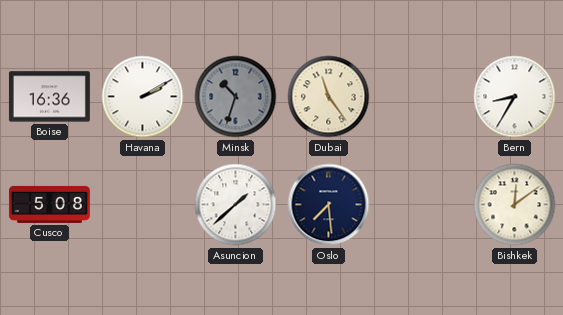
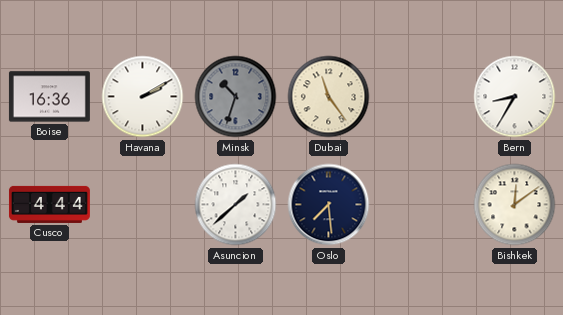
Cusco: 5:08 -> 4:44
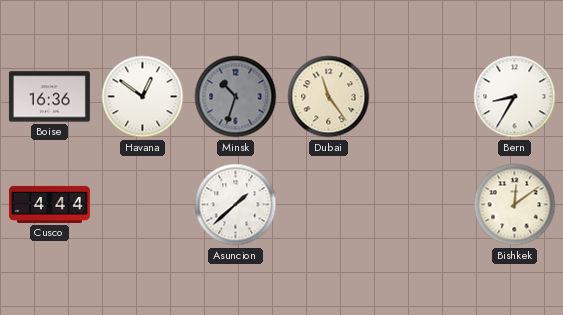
Havana: 2:10 -> 12:51
Oslo: 7:29 -> none
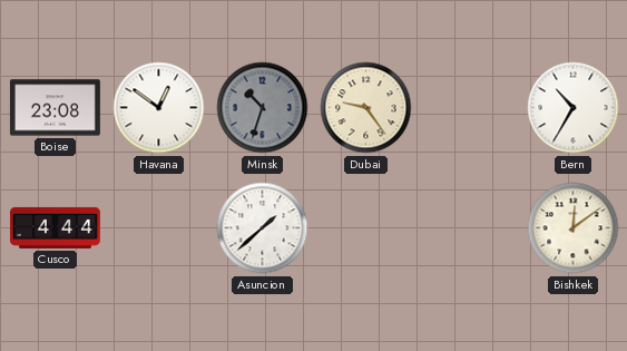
Boise: 16:36 -> 23:08
Dubai: 11:24 -> 9:24
Bern: 8:35 -> 10:35
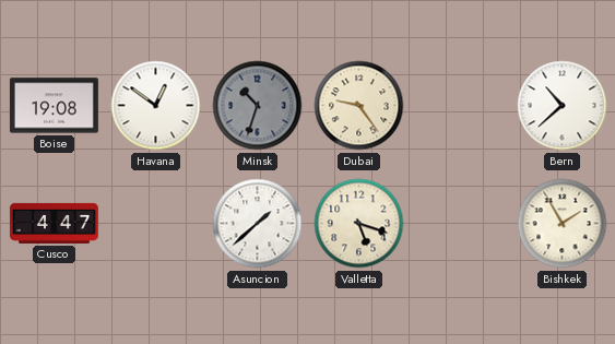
Boise: 23:08 -> 19:08
Bern: 10:35 -> 10:38
Cusco: 4:44 -> 4:47
Valletta: none -> 5:18
Bishkek: 12:09 -> 1:55
